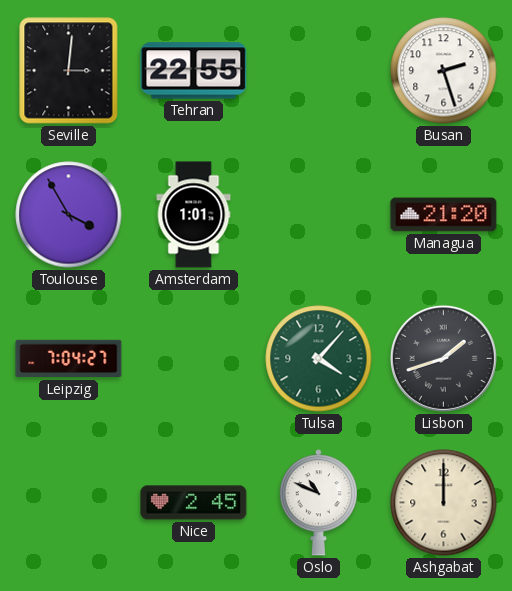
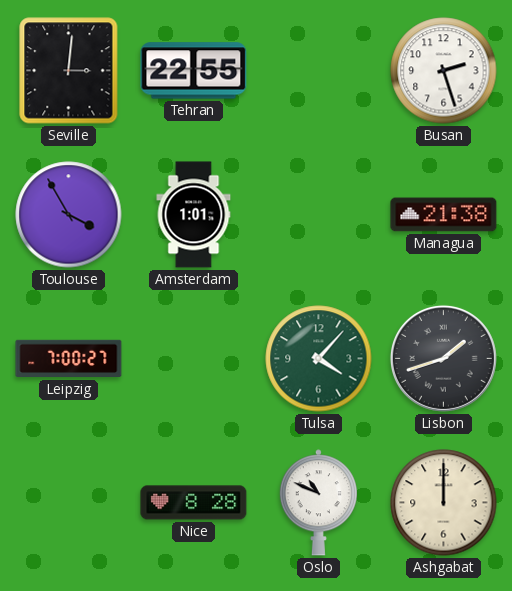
Managua: 21:20 -> 21:38
Leipzig: 7:04 -> 7:00
Nice: 2:45 -> 8:28
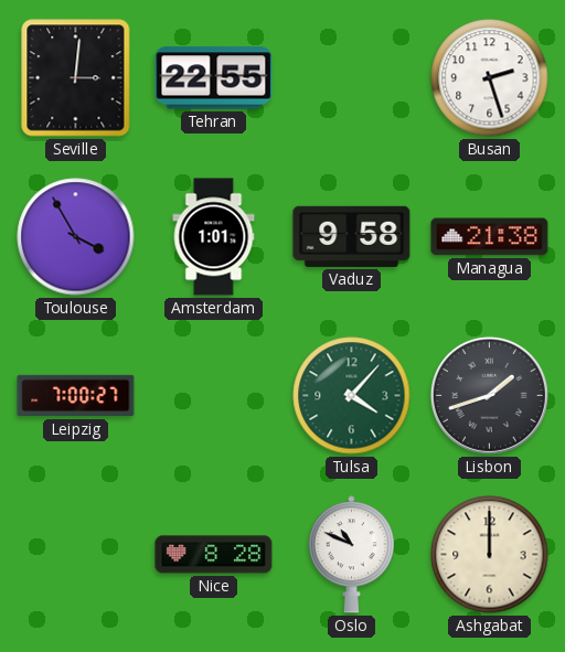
Vaduz: none -> 9:58
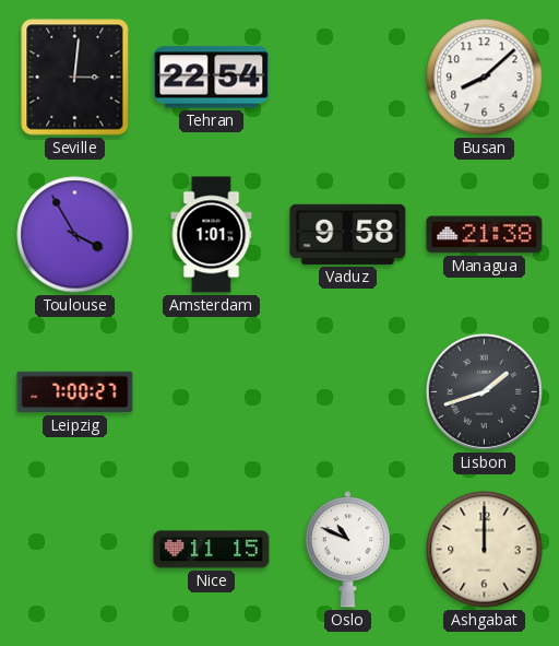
Tehran: 22:55 -> 22:54
Busan: 2:27 -> 8:08
Tulsa: 4:07 -> none
Nice: 8:28 -> 11:15
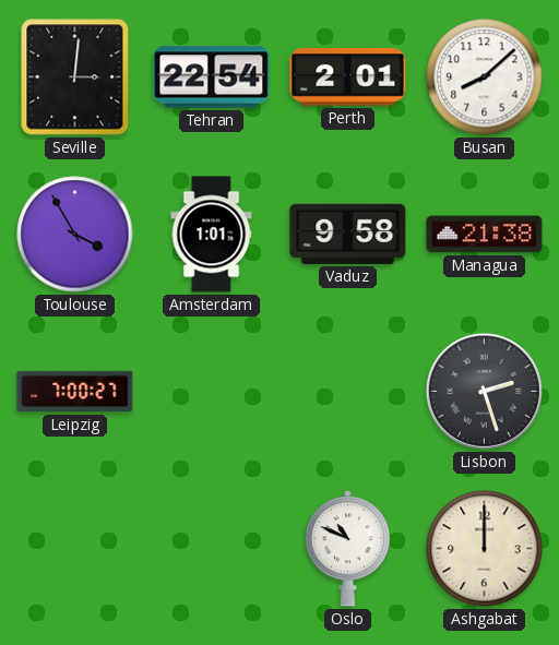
Perth: none -> 2:01
Lisbon: 1:42 -> 2:27
Nice: 11:15 -> none
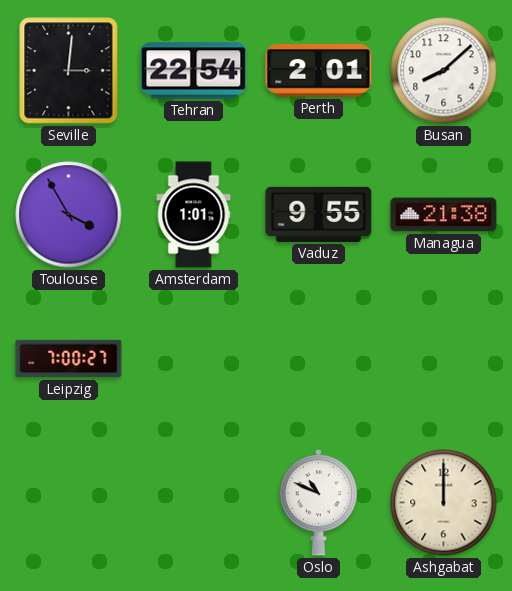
Vaduz: 9:58 -> 9:55
Lisbon: 2:27 -> none
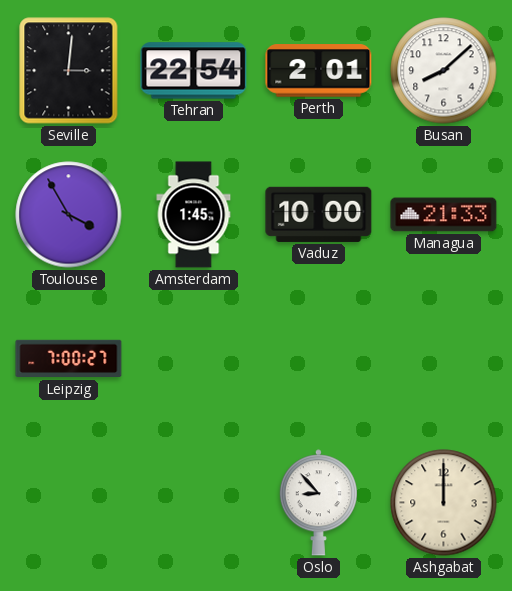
Amsterdam: 1:01 -> 1:45
Vaduz: 9:55 -> 10:00
Managua: 21:38 -> 21:33
Oslo: 10:49 -> 8:53
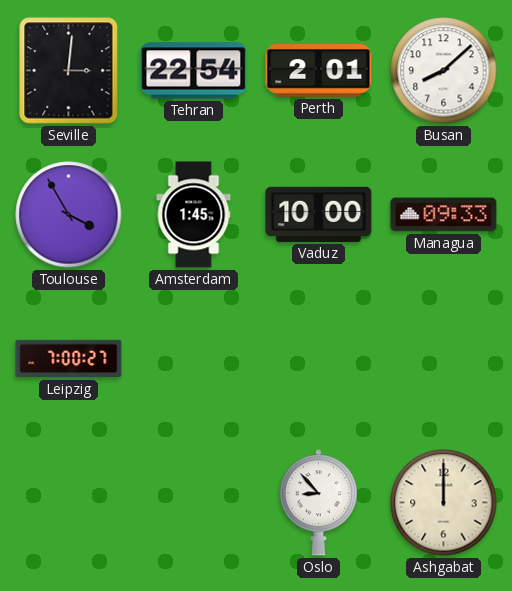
Managua: 21:33 -> 09:33
